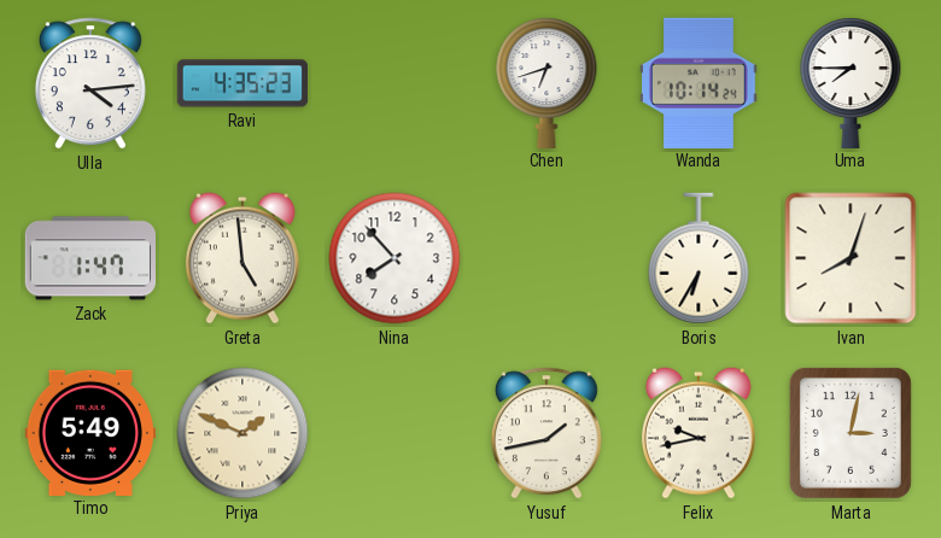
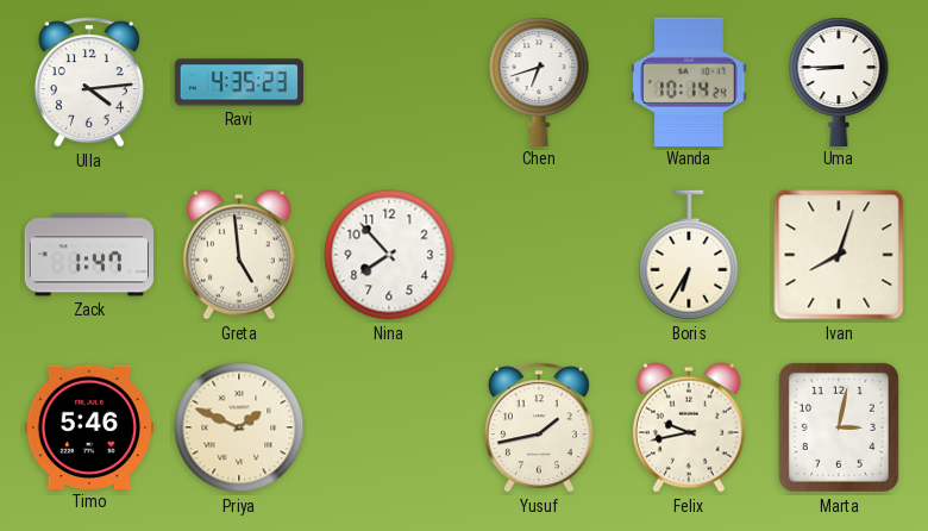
Uma: 7:45 -> 8:45
Timo: 5:49 -> 5:46
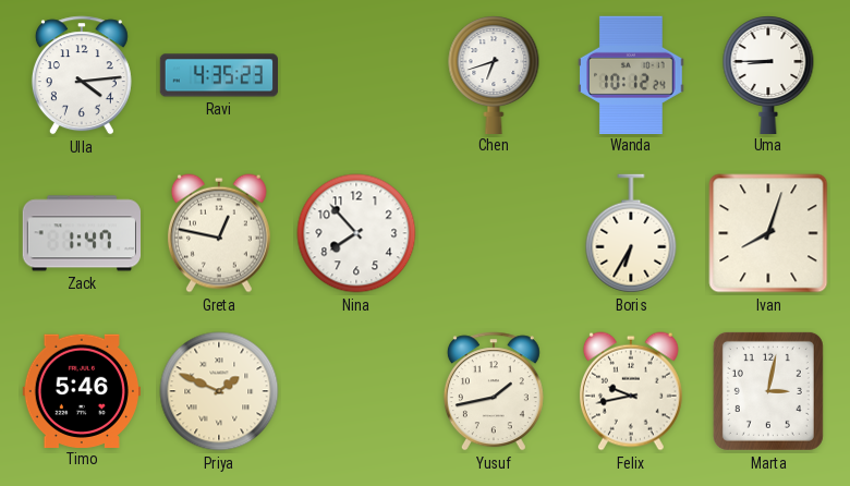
Wanda: 10:14 -> 10:12
Greta: 4:59 -> 12:47
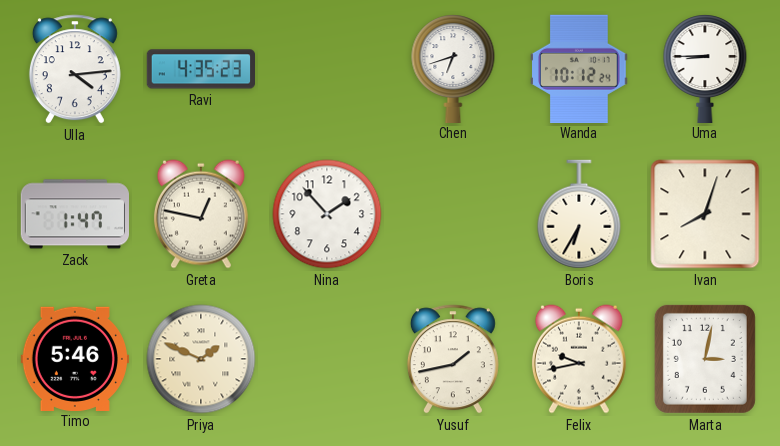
Nina: 7:53 -> 1:53
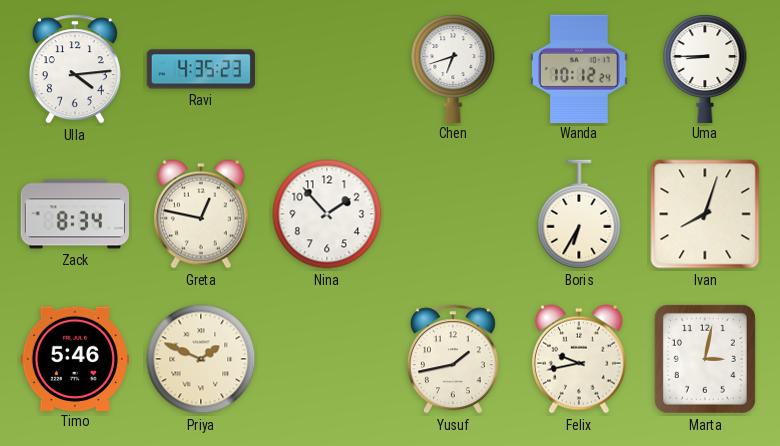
Zack: 1:47 -> 8:34
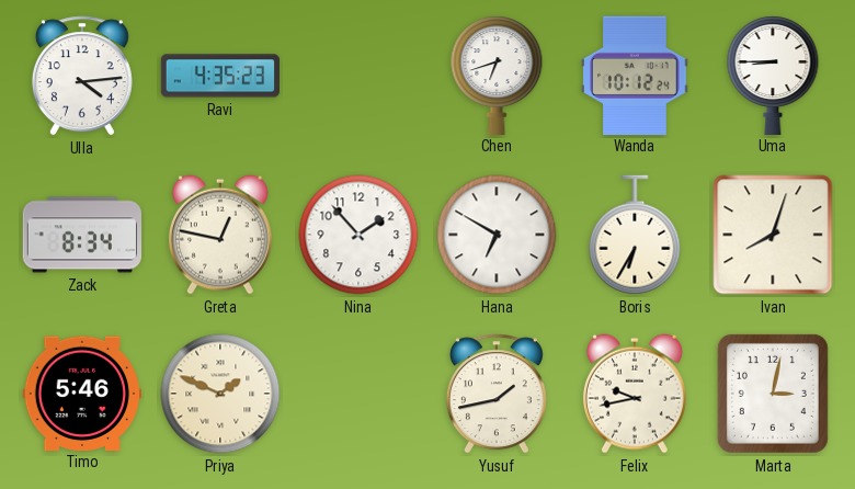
Hana: none -> 6:50
